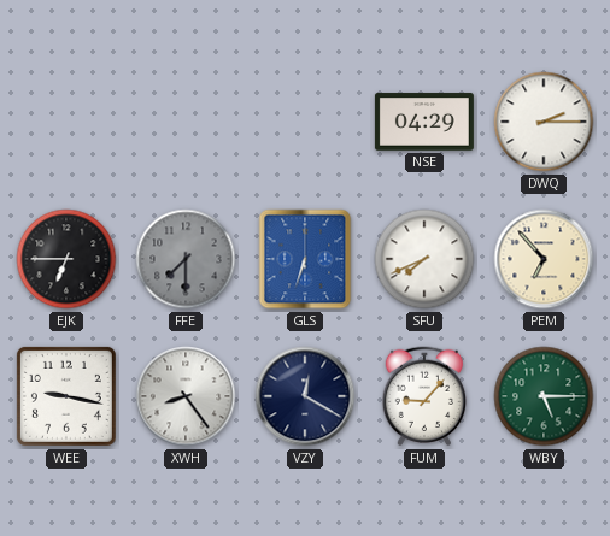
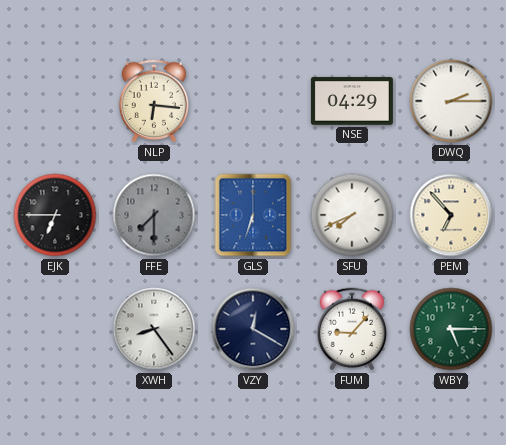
NLP: none -> 6:16
WEE: 9:17 -> none
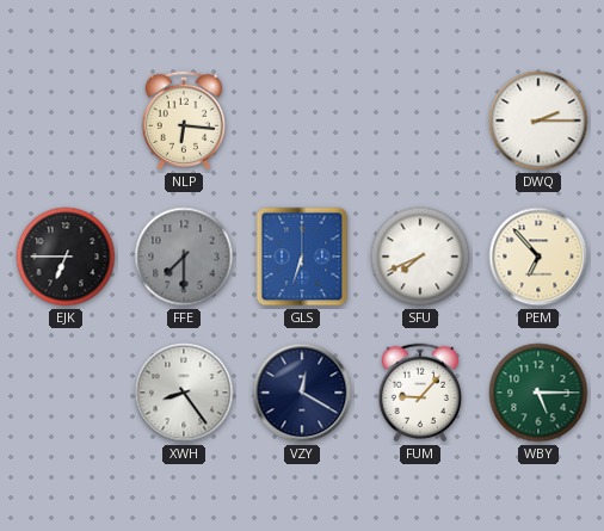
NSE: 04:29 -> none
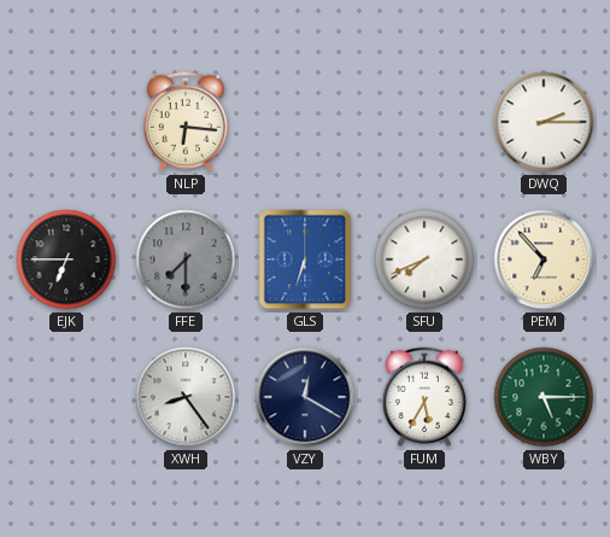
FUM: 9:07 -> 5:35
